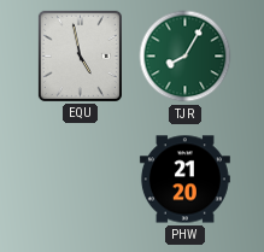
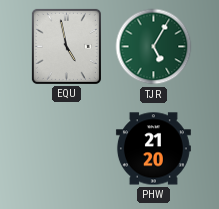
TJR: 8:05 -> 5:05
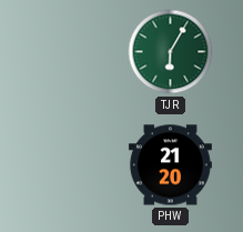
EQU: 4:58 -> none
TJR: 5:05 -> 6:05
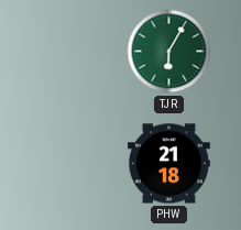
PHW: 21:20 -> 21:18
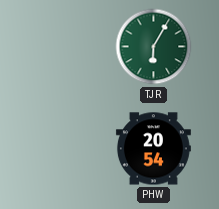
PHW: 21:18 -> 20:54
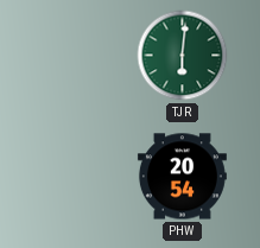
TJR: 6:05 -> 6:01
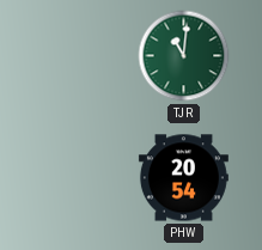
TJR: 6:01 -> 11:01
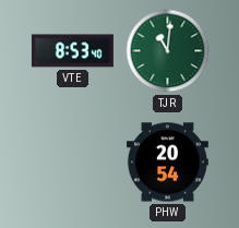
VTE: none -> 8:53
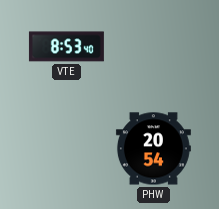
TJR: 11:01 -> none
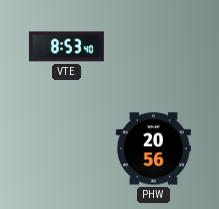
PHW: 20:54 -> 20:56
